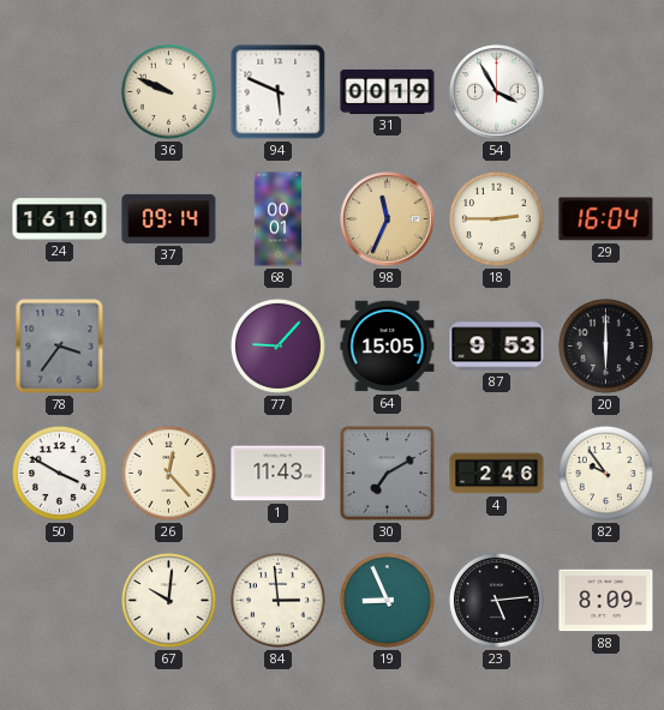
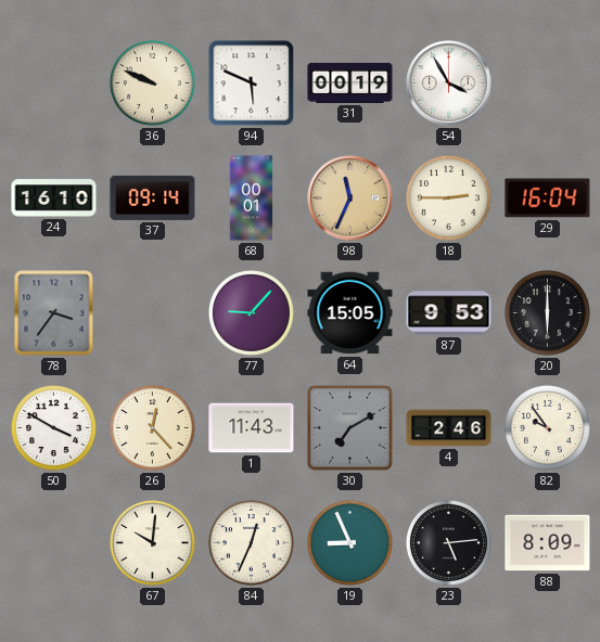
84: 2:59 -> 12:34
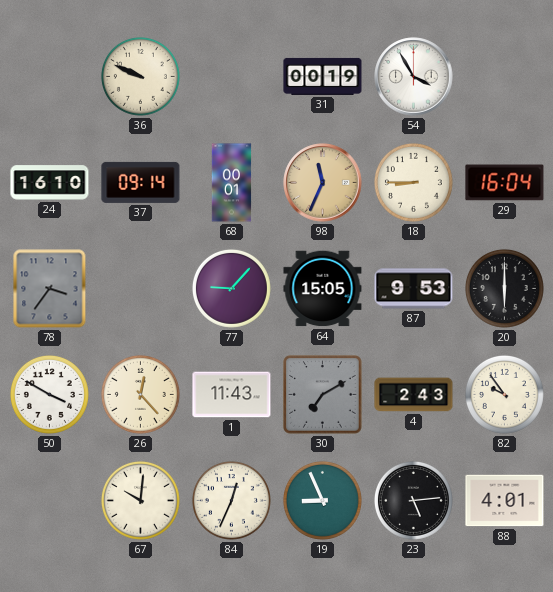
94: 5:49 -> none
18: 2:45 -> 8:45
4: 2:46 -> 2:43
88: 8:09 -> 4:01
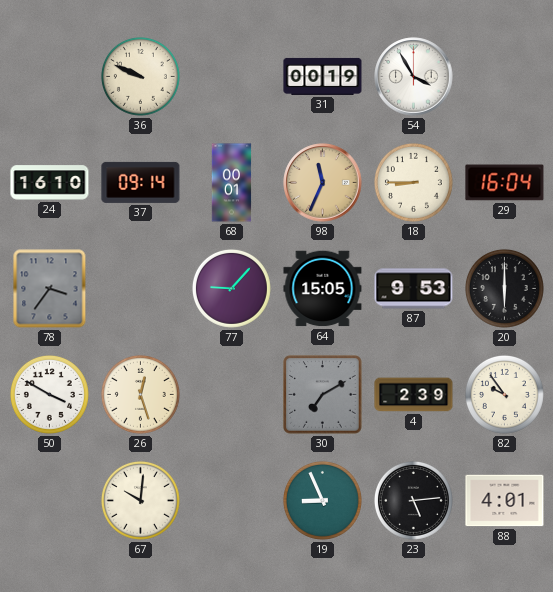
26: 12:23 -> 12:27
1: 11:43 -> none
4: 2:43 -> 2:39
84: 12:34 -> none
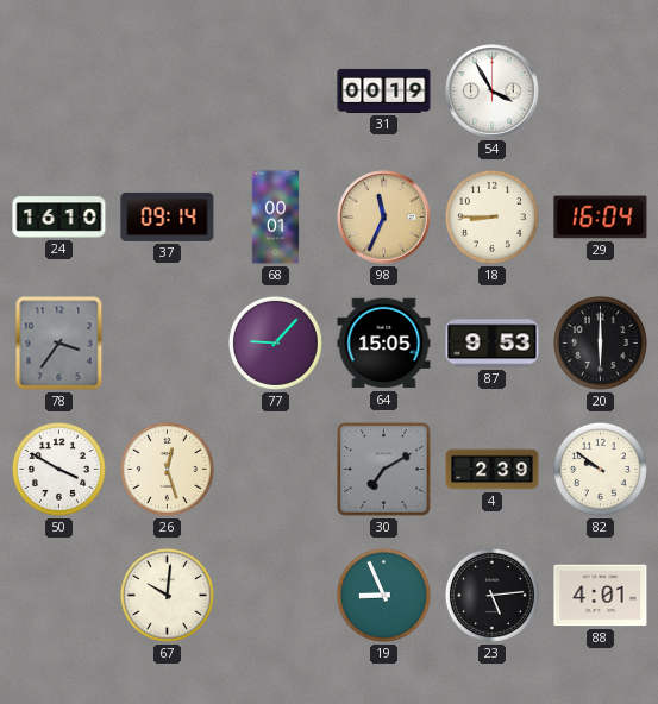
36: 9:49 -> none
82: 9:54 -> 9:51
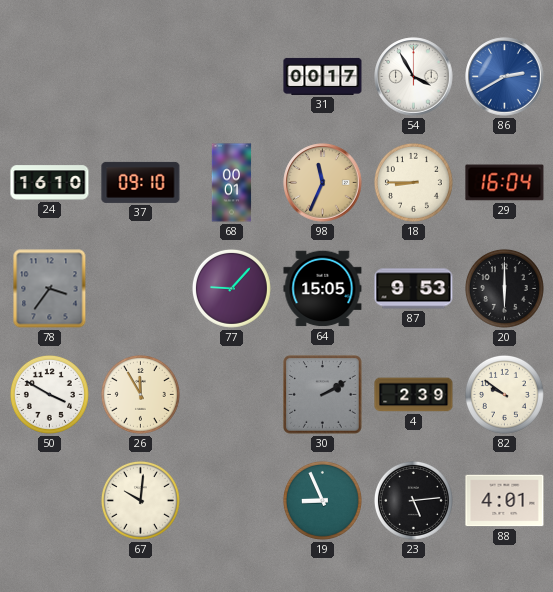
31: 00:19 -> 00:17
86: none -> 2:40
37: 09:14 -> 09:10
26: 12:27 -> 11:55
30: 7:10 -> 2:10
